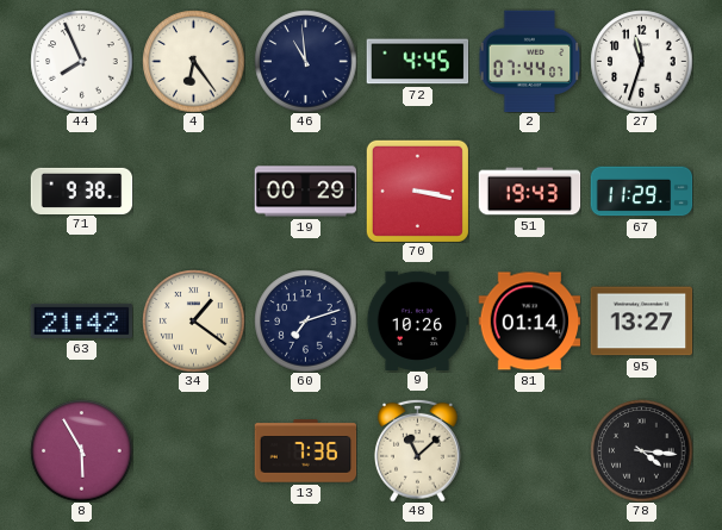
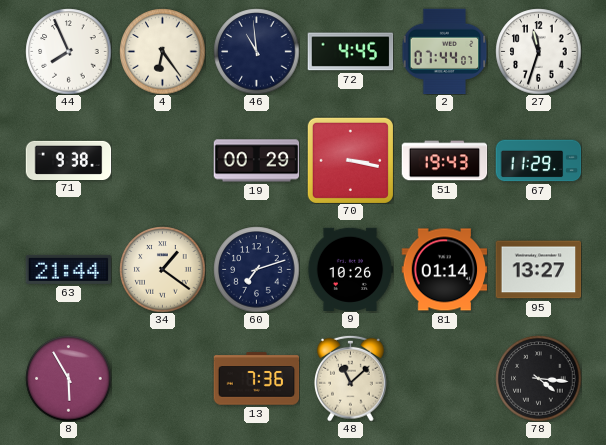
63: 21:42 -> 21:44
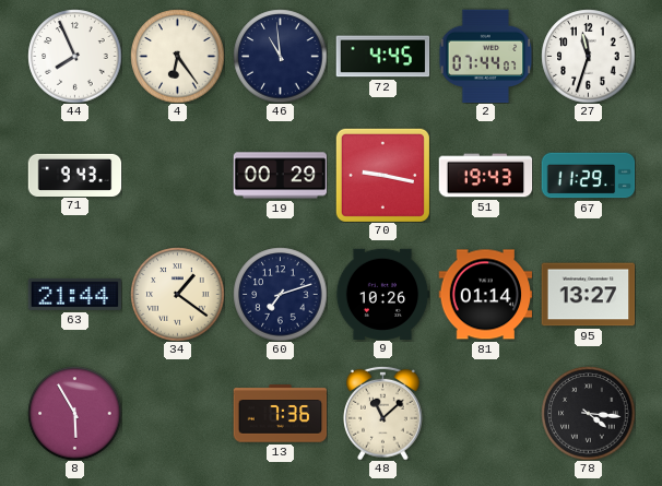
71: 9:38 -> 9:43
70: 3:17 -> 9:17
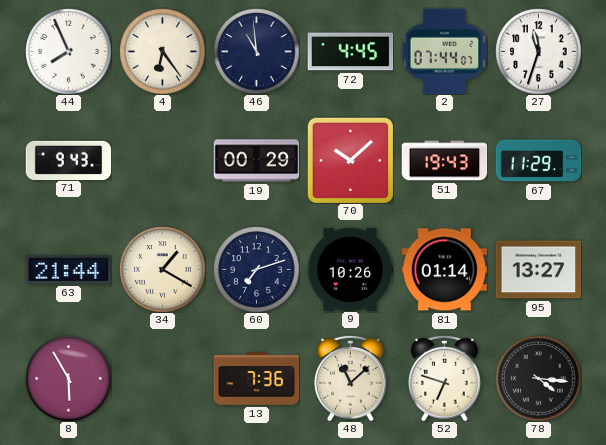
70: 9:17 -> 10:08
34: 1:21 -> 1:20
52: none -> 6:48
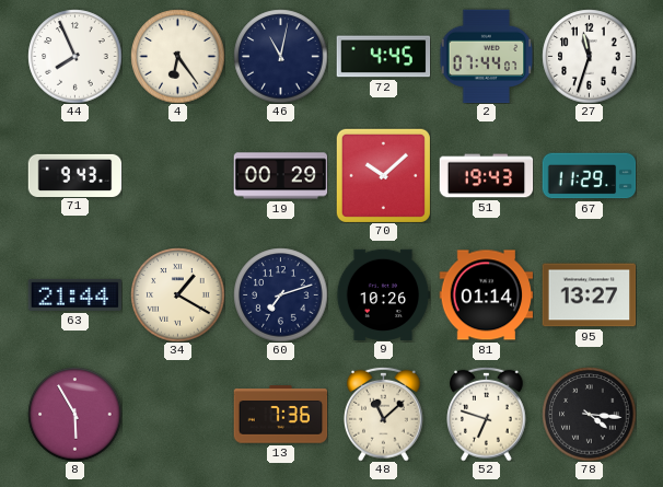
46: 10:59 -> 11:02
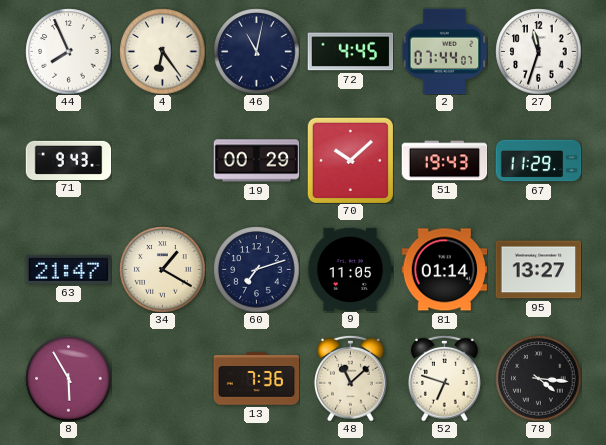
63: 21:44 -> 21:47
9: 10:26 -> 11:05
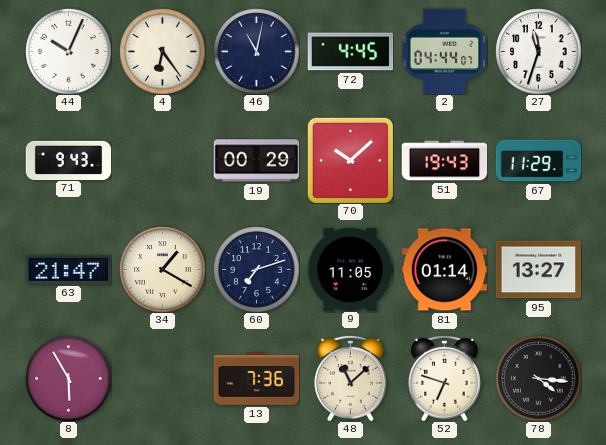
44: 7:56 -> 10:04
2: 07:44 -> 04:44
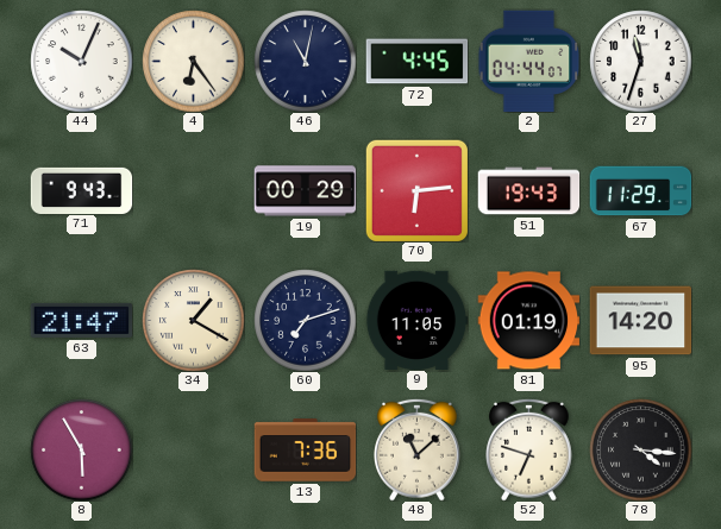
70: 10:08 -> 6:14
81: 01:14 -> 01:19
95: 13:27 -> 14:20
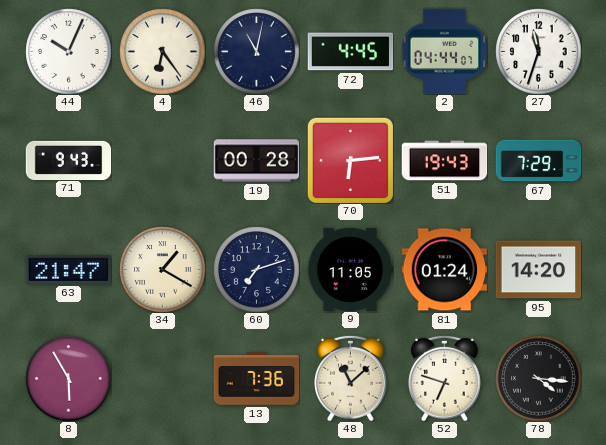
19: 00:29 -> 00:28
67: 11:29 -> 7:29
81: 01:19 -> 01:24
